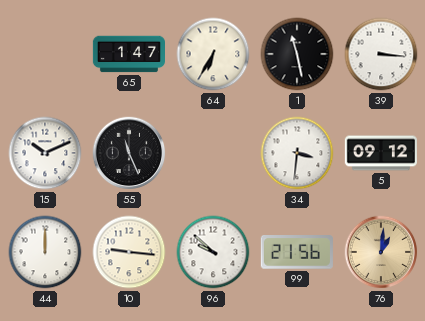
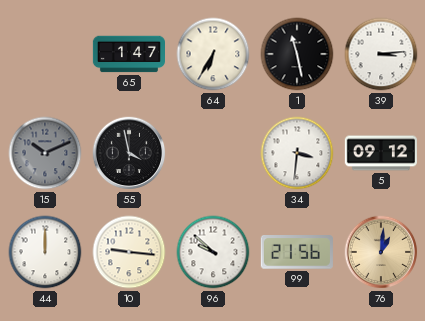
39: 3:16 -> 3:14
15 dial: white -> grey
55: 11:26 -> 3:58
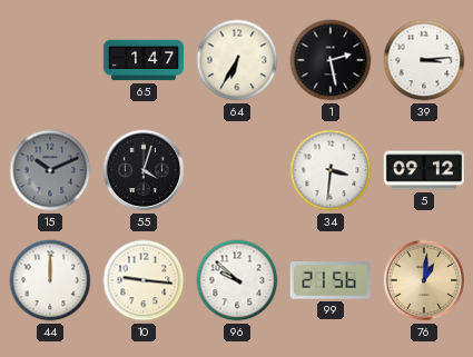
1: 11:28 -> 2:28
55: 3:58 -> 4:03
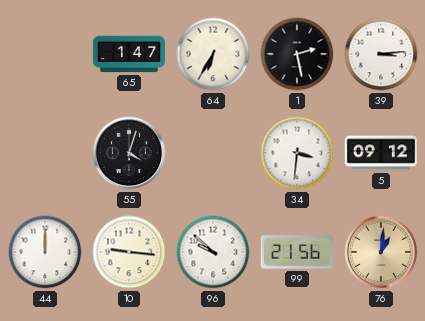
15: 10:11 -> none
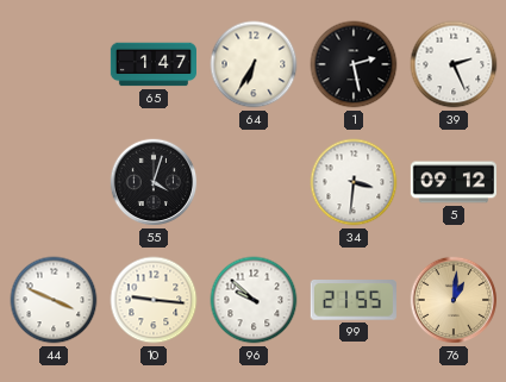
39: 3:14 -> 2:26
44: 12:00 -> 3:49
99: 21:56 -> 21:55
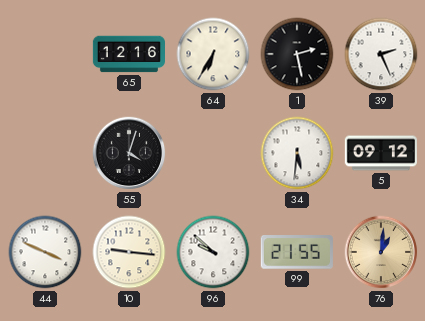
65: 1:47 -> 12:16
34: 3:31 -> 5:31
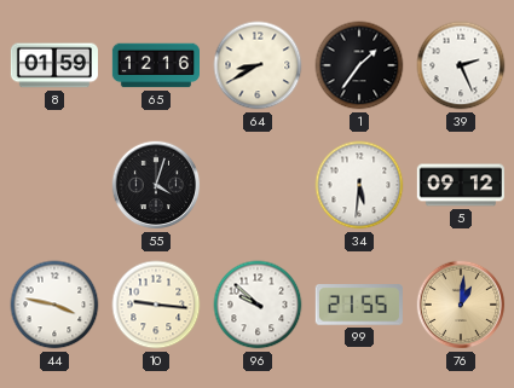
8: none -> 01:59
64: 6:35 -> 8:40
1: 2:28 -> 1:36
44: 3:49 -> 3:47
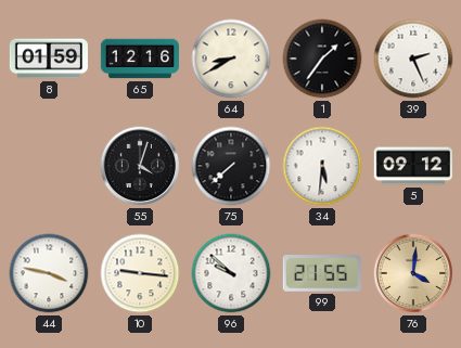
75: none -> 7:38
76: 1:01 -> 4:01
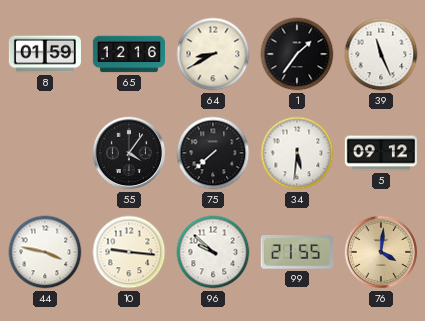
39: 2:26 -> 11:26
55: 4:03 -> 4:06
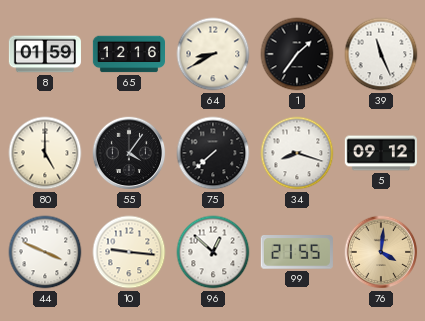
80: none -> 5:00
34: 5:31 -> 8:18
44: 3:47 -> 3:49
96: 9:52 -> 12:52
